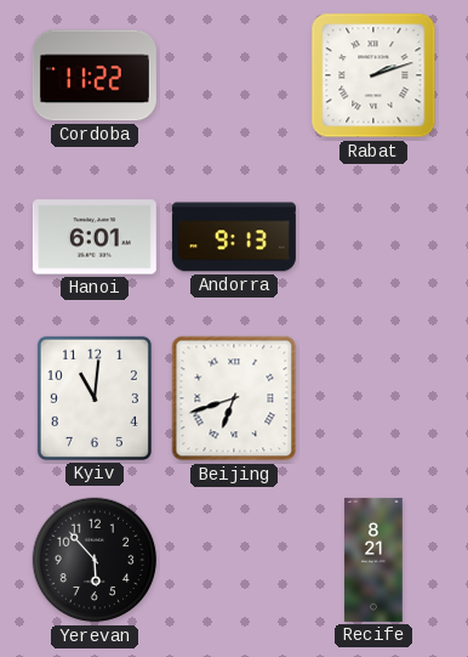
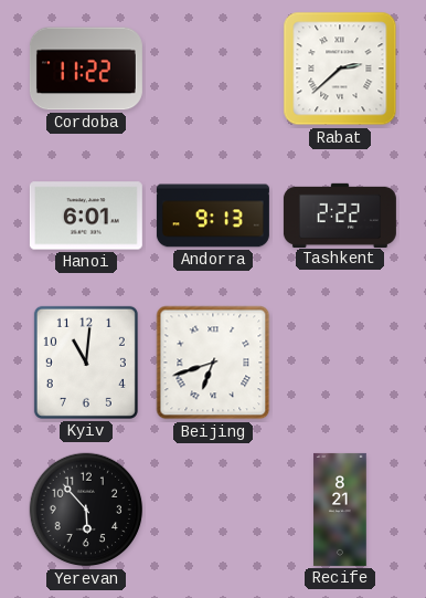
Rabat: 2:12 -> 2:38
Tashkent: none -> 2:22
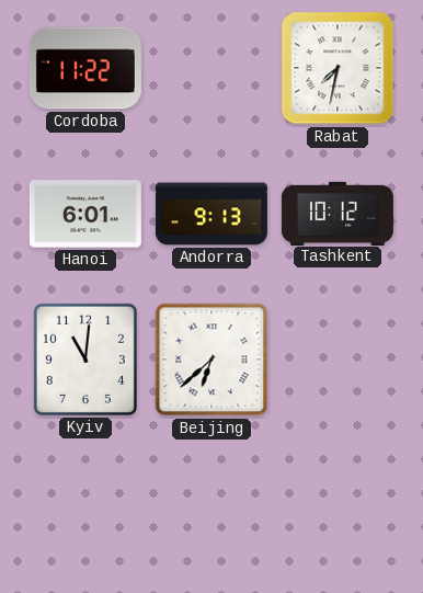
Rabat: 2:38 -> 7:32
Tashkent: 2:22 -> 10:12
Beijing: 6:42 -> 6:38
Yerevan: 5:53 -> none
Recife: 8:21 -> none
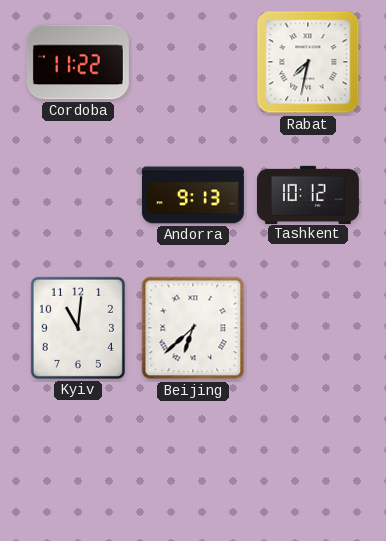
Hanoi: 6:01 -> none
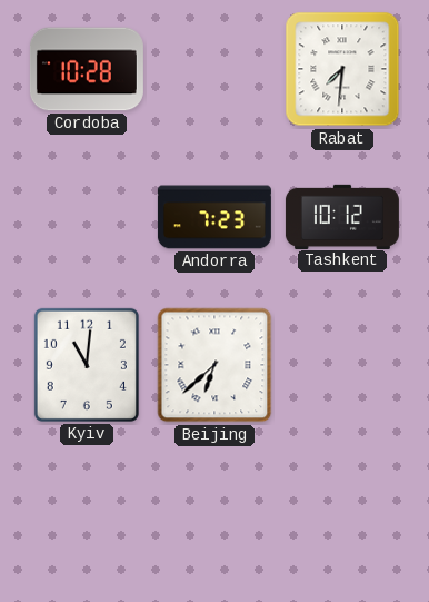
Cordoba: 11:22 -> 10:28
Rabat: 7:32 -> 7:31
Andorra: 9:13 -> 7:23
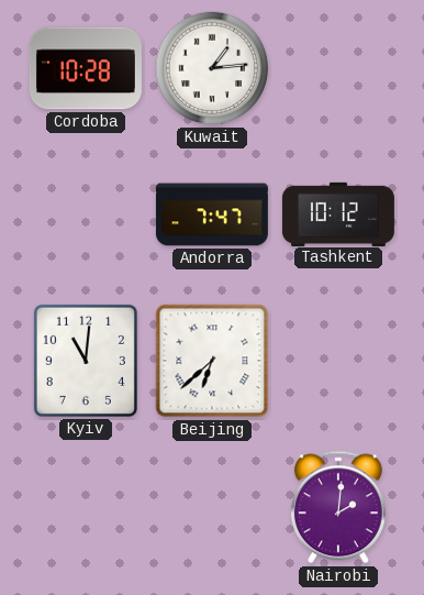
Kuwait: none -> 1:14
Rabat: 7:31 -> none
Andorra: 7:23 -> 7:47
Nairobi: none -> 2:01
